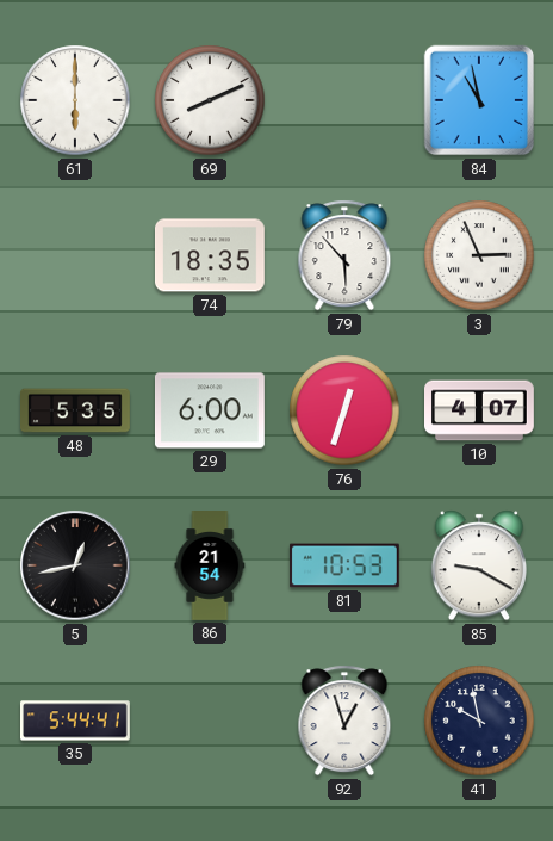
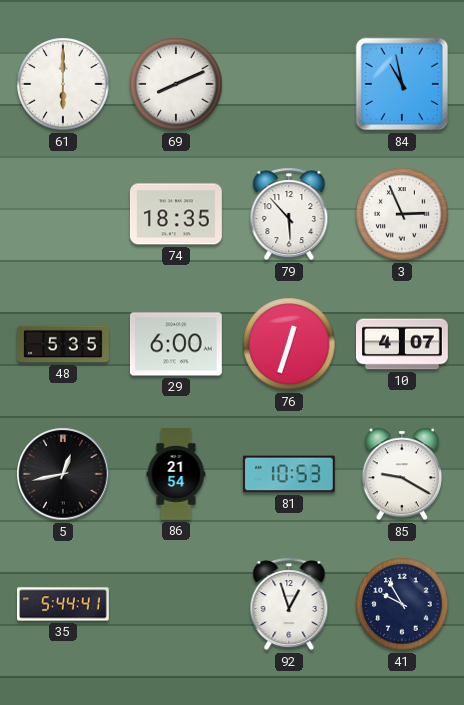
41: 9:58 -> 9:55
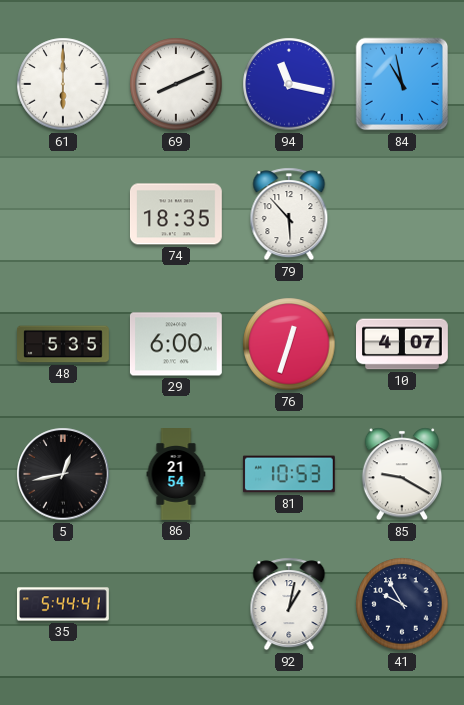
94: none -> 11:17
3: 2:56 -> none
92: 12:57 -> 1:02
